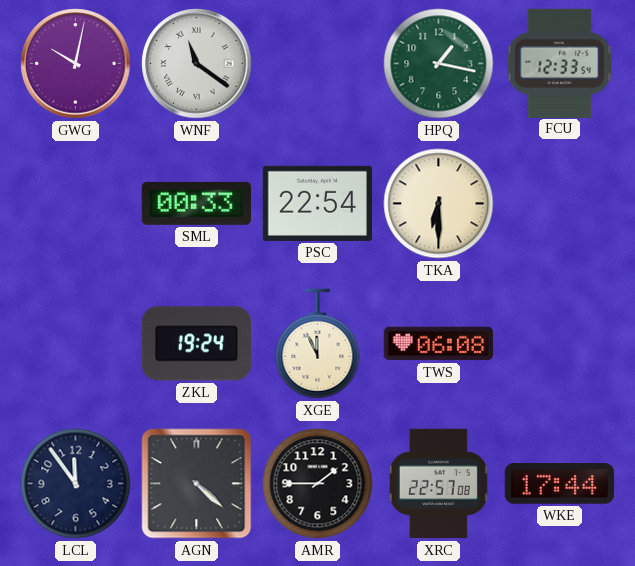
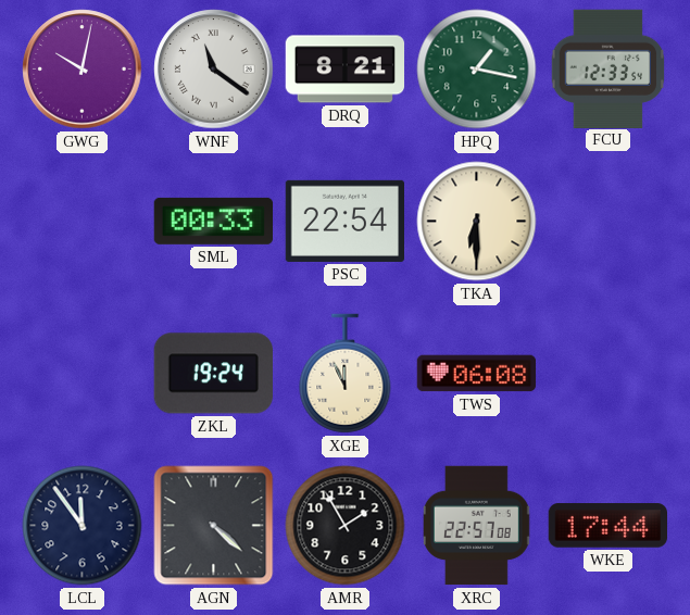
DRQ: none -> 8:21
AMR: 1:45 -> 1:55
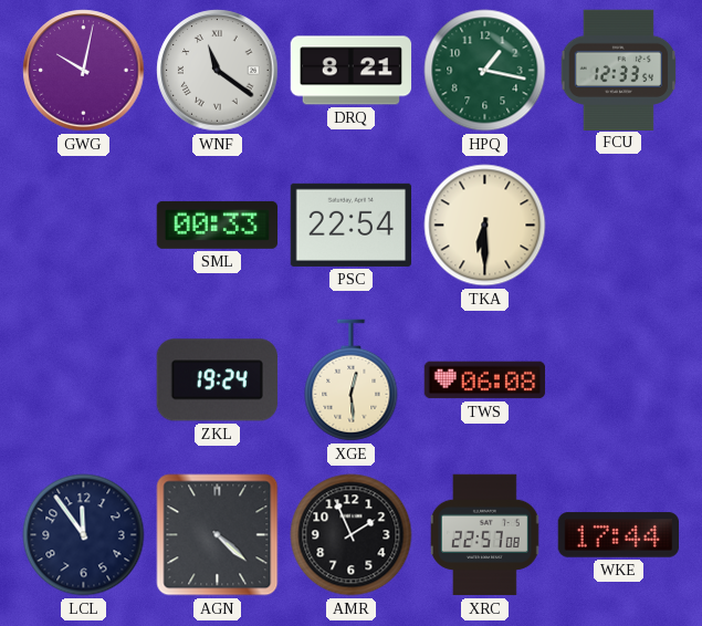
XGE: 11:56 -> 12:29
AMR: 1:55 -> 1:56
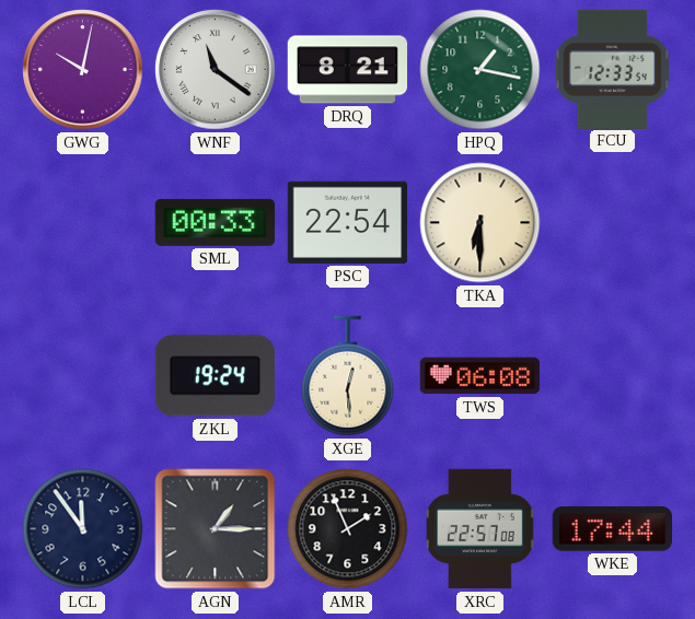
AGN: 4:22 -> 1:15
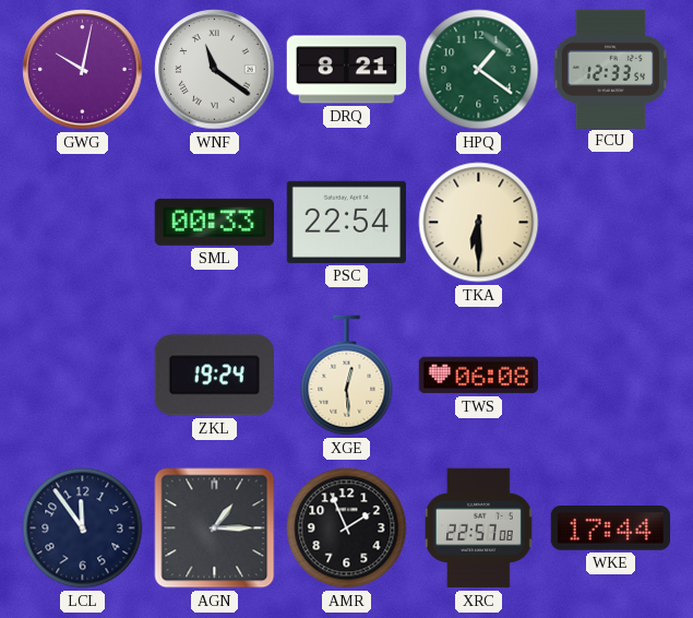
HPQ: 1:17 -> 1:21
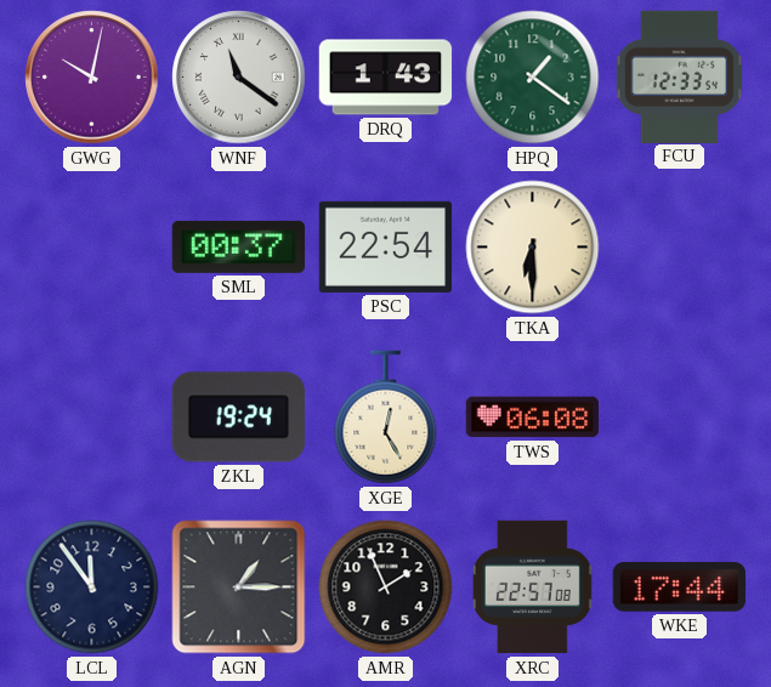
DRQ: 8:21 -> 1:43
SML: 00:33 -> 00:37
XGE: 12:29 -> 12:25
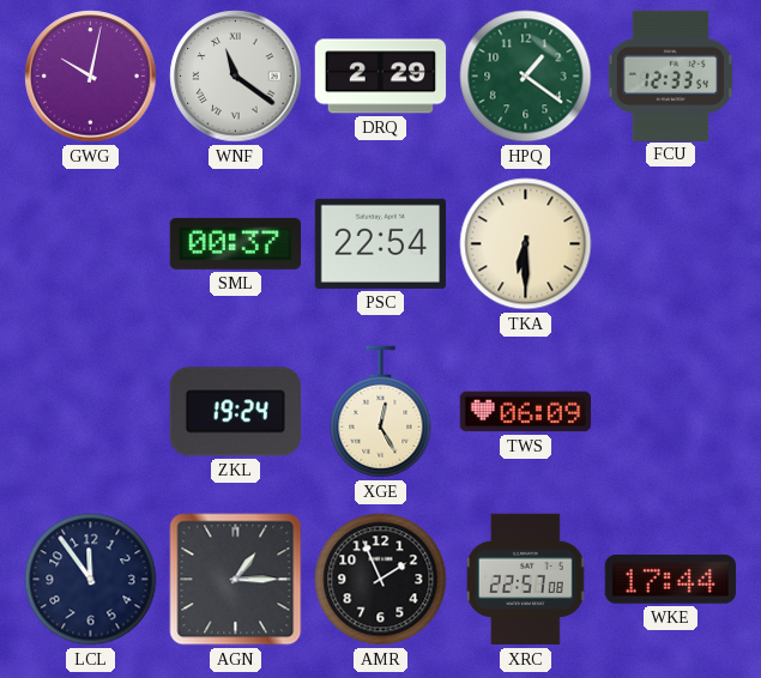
DRQ: 1:43 -> 2:29
TWS: 06:08 -> 06:09
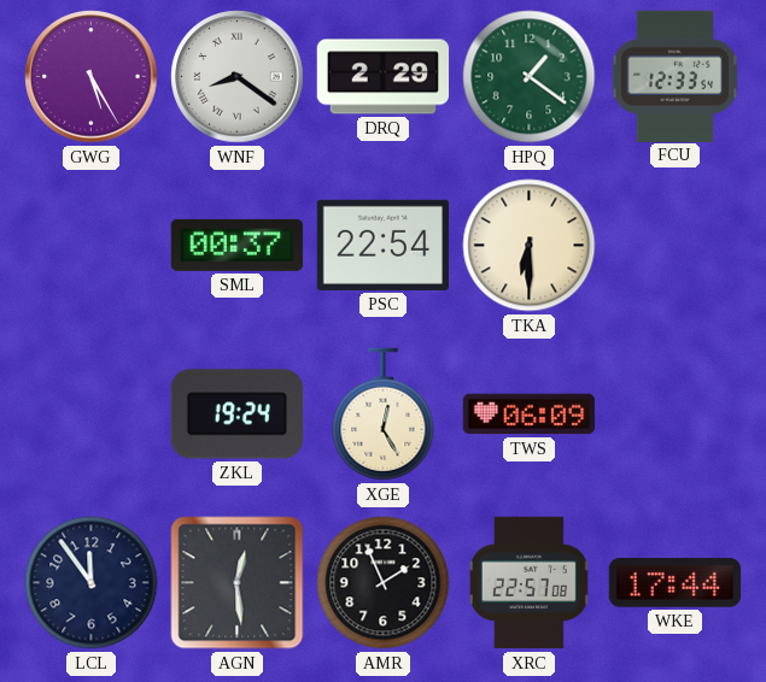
GWG: 10:02 -> 5:25
WNF: 11:21 -> 8:21
AGN: 1:15 -> 12:29
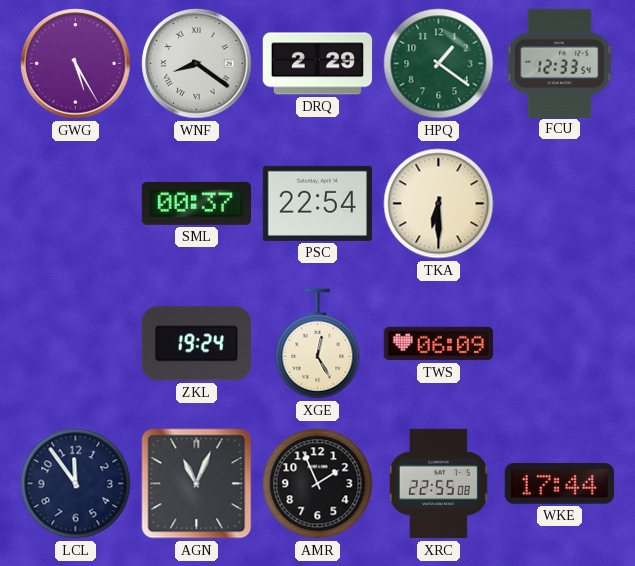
AGN: 12:29 -> 11:04
XRC: 22:57 -> 22:55
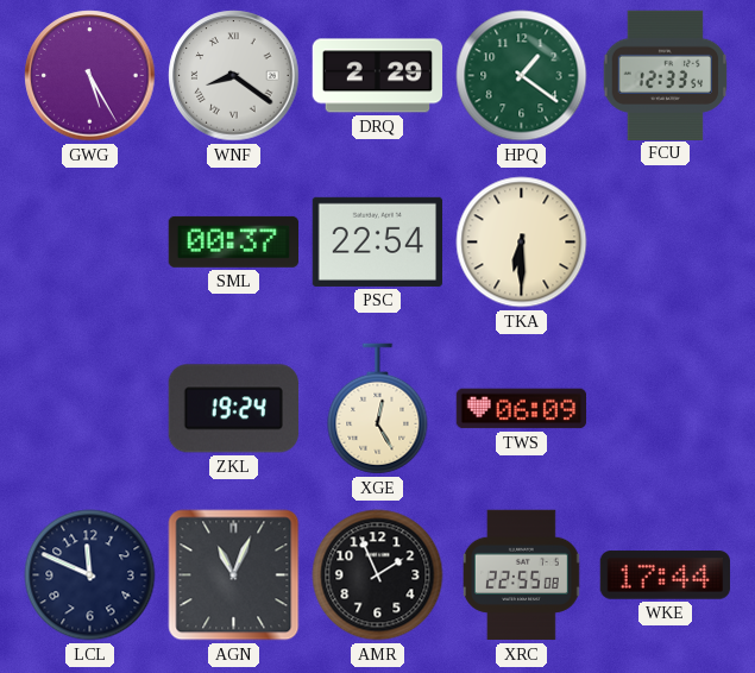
LCL: 11:54 -> 11:49
